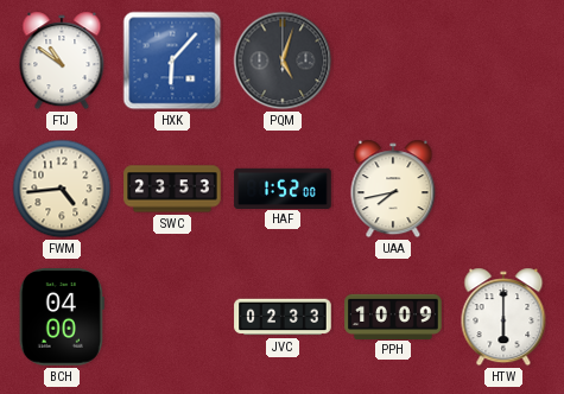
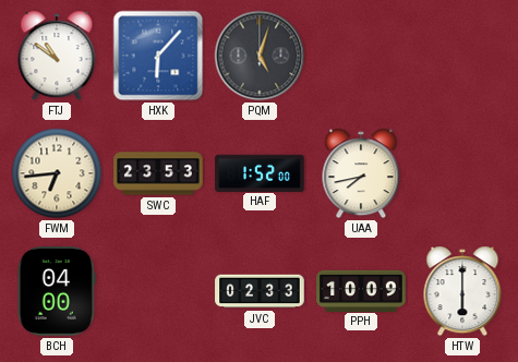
FWM: 4:44 -> 6:44
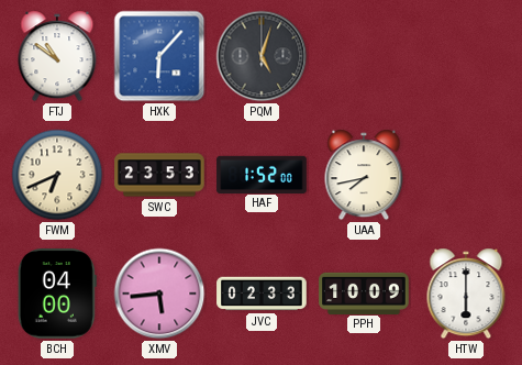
FWM: 6:44 -> 6:41
XMV: none -> 5:44
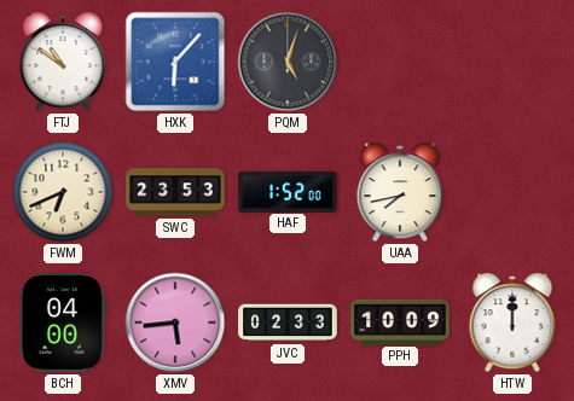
HTW: 6:00 -> 12:00
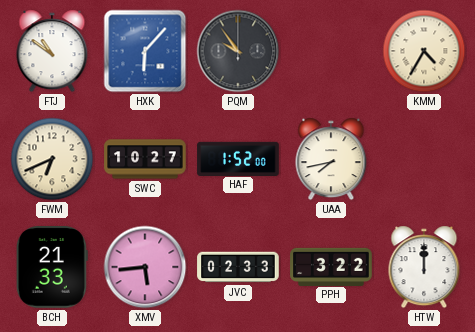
PQM: 5:03 -> 9:54
KMM: none -> 4:35
SWC: 23:53 -> 10:27
BCH: 04:00 -> 21:33
PPH: 10:09 -> 3:22
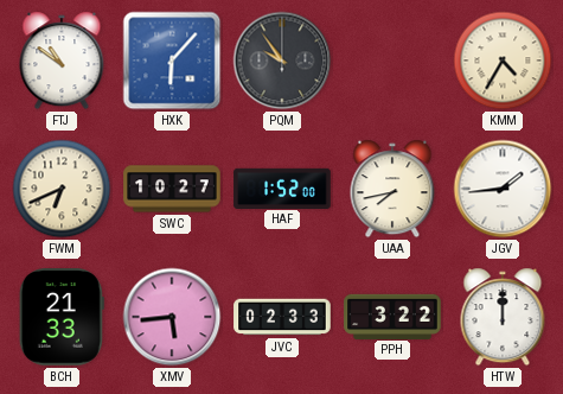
JGV: none -> 1:44
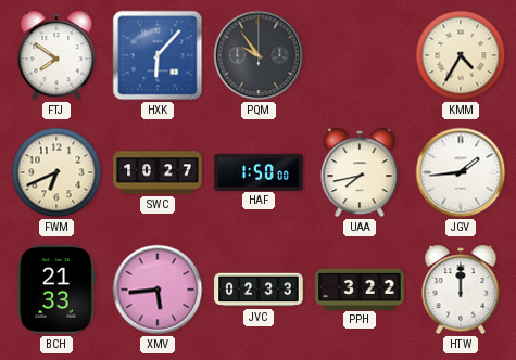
FTJ: 10:51 -> 7:51
HAF: 1:52 -> 1:50
